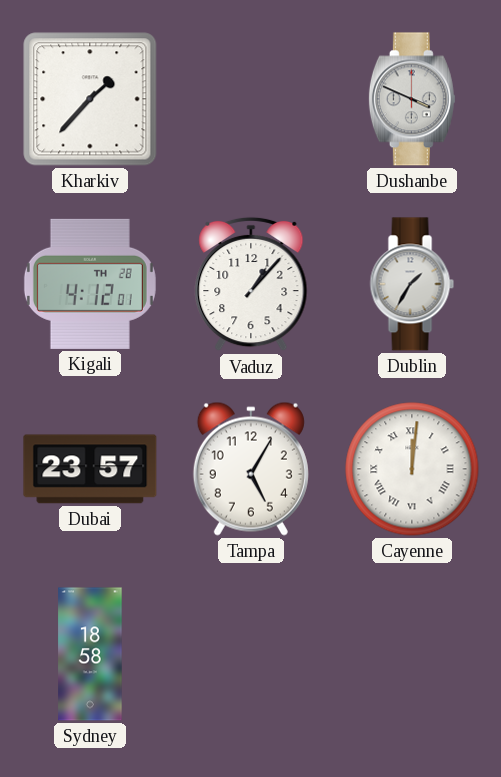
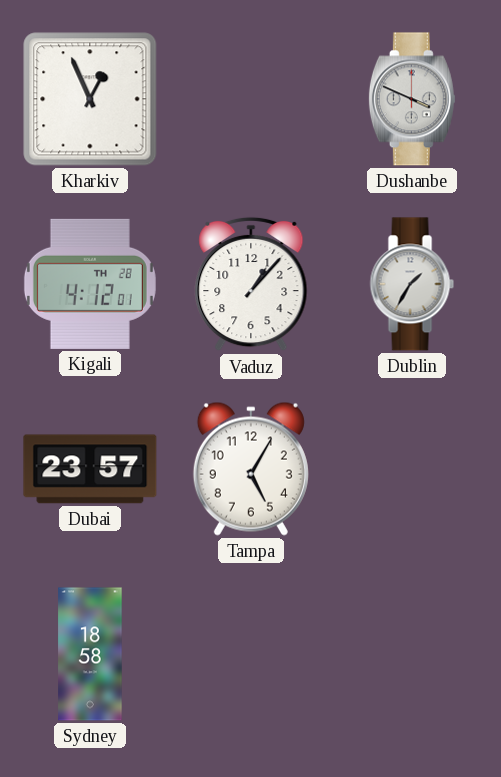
Kharkiv: 1:37 -> 12:56
Cayenne: 12:01 -> none
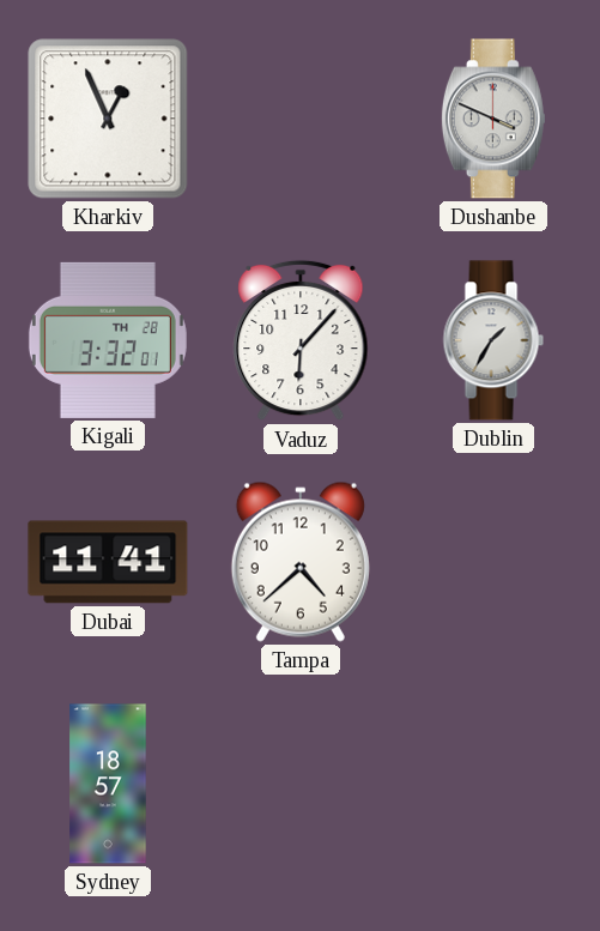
Kigali: 4:12 -> 3:32
Vaduz: 1:07 -> 6:07
Dubai: 23:57 -> 11:41
Tampa: 5:05 -> 4:38
Sydney: 18:58 -> 18:57
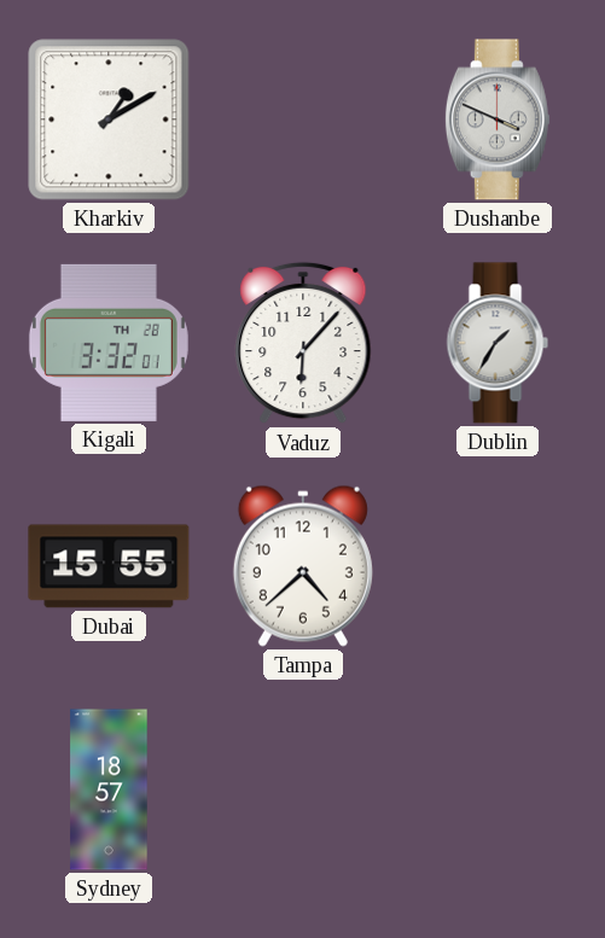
Kharkiv: 12:56 -> 1:10
Dubai: 11:41 -> 15:55
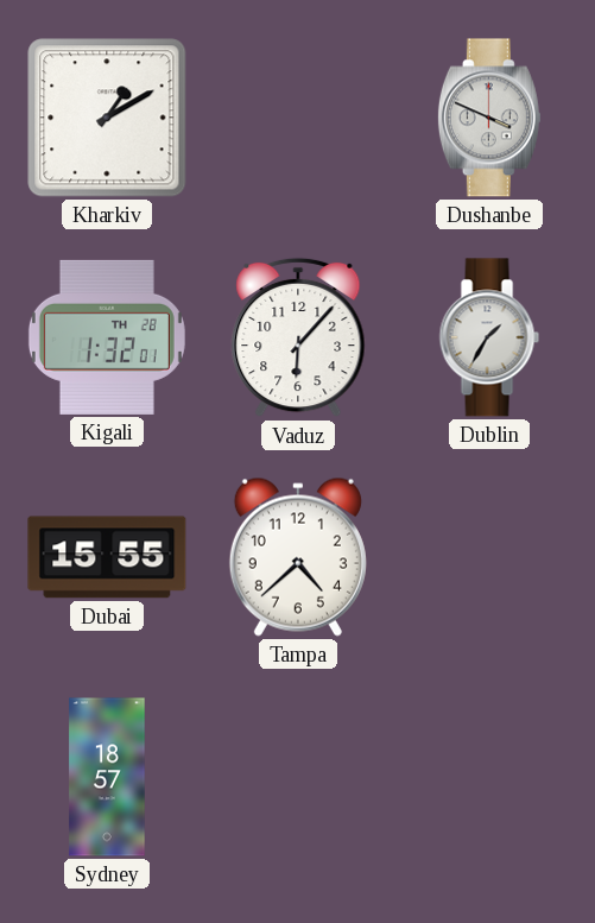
Kigali: 3:32 -> 1:32
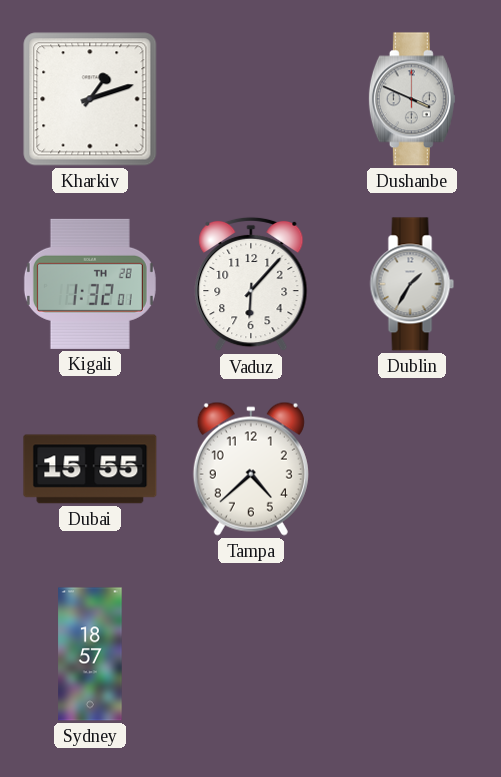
Kharkiv: 1:10 -> 1:12
